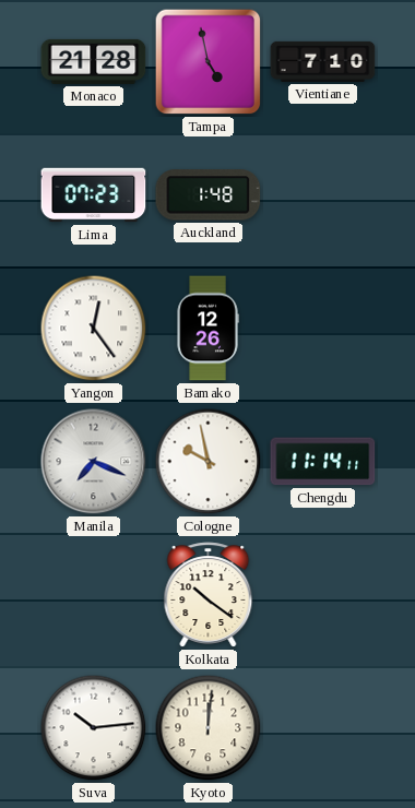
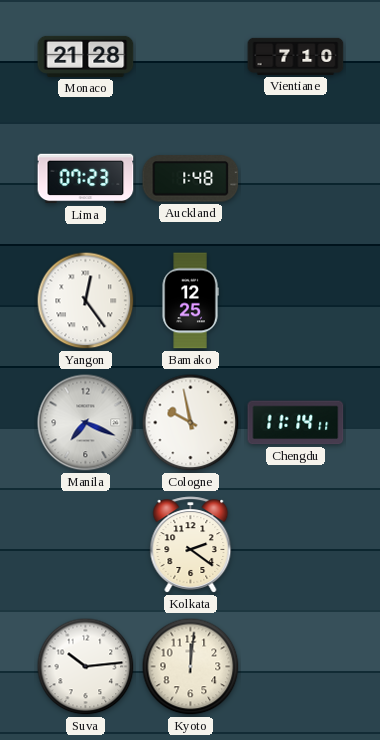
Tampa: 4:58 -> none
Bamako: 12:26 -> 12:25
Kolkata: 10:21 -> 2:21
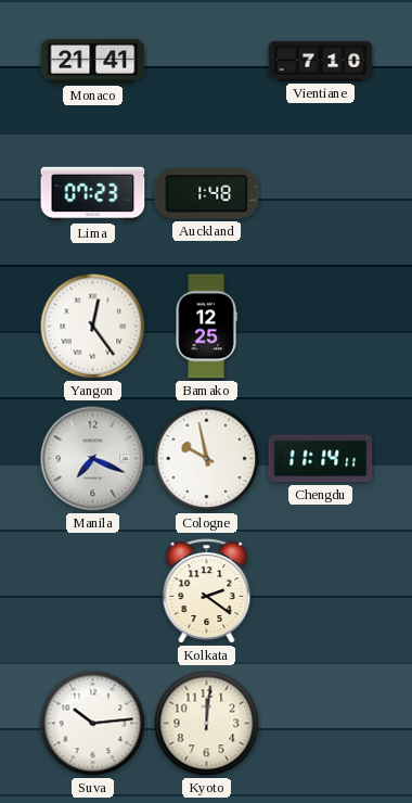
Monaco: 21:28 -> 21:41
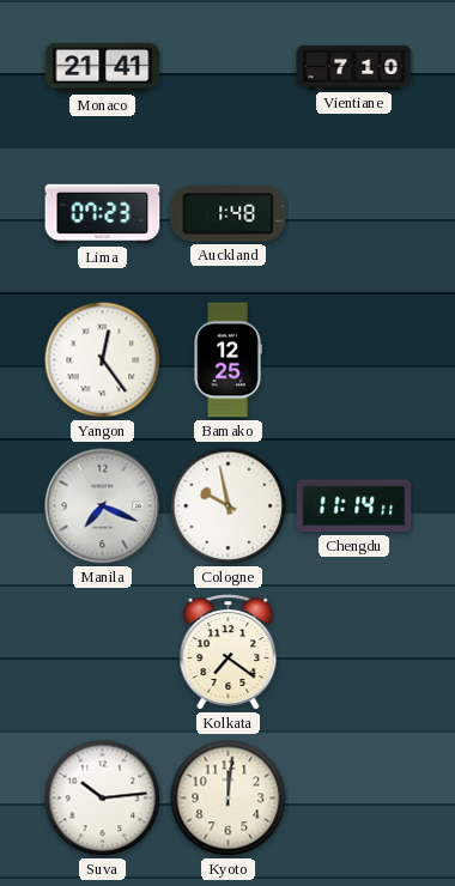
Kolkata: 2:21 -> 7:21
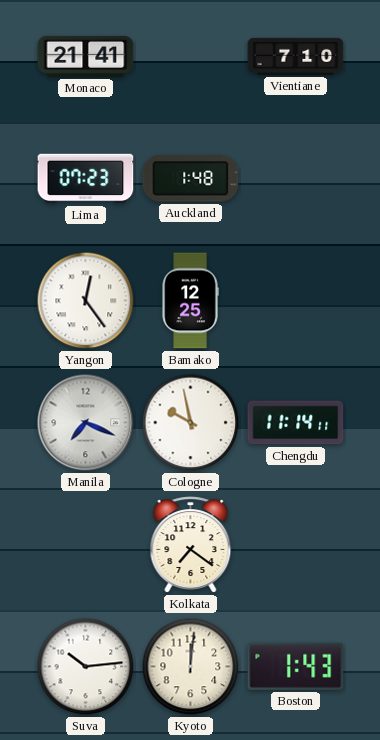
Boston: none -> 1:43
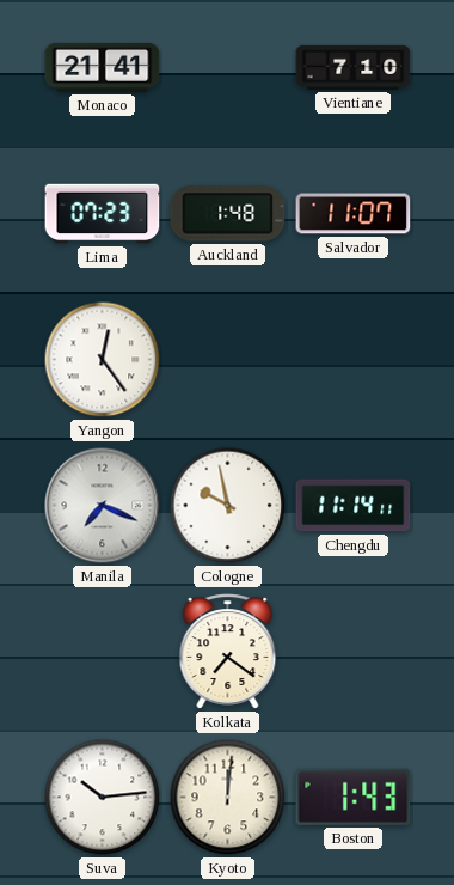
Salvador: none -> 11:07
Bamako: 12:25 -> none
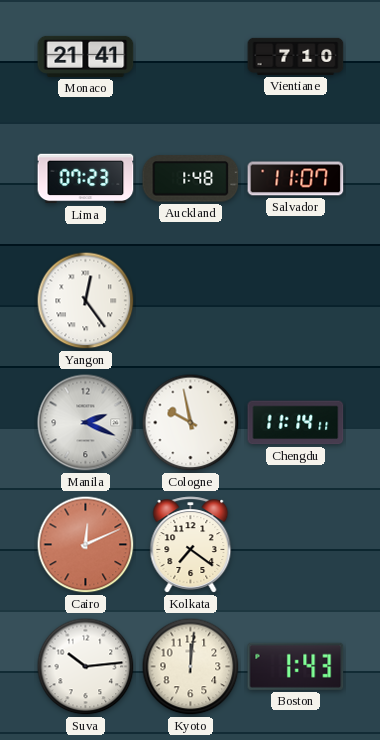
Manila: 7:19 -> 2:19
Cairo: none -> 12:11
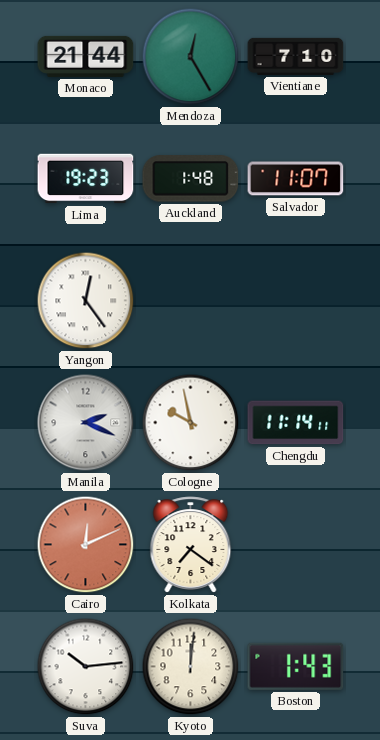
Monaco: 21:41 -> 21:44
Mendoza: none -> 12:25
Lima: 07:23 -> 19:23
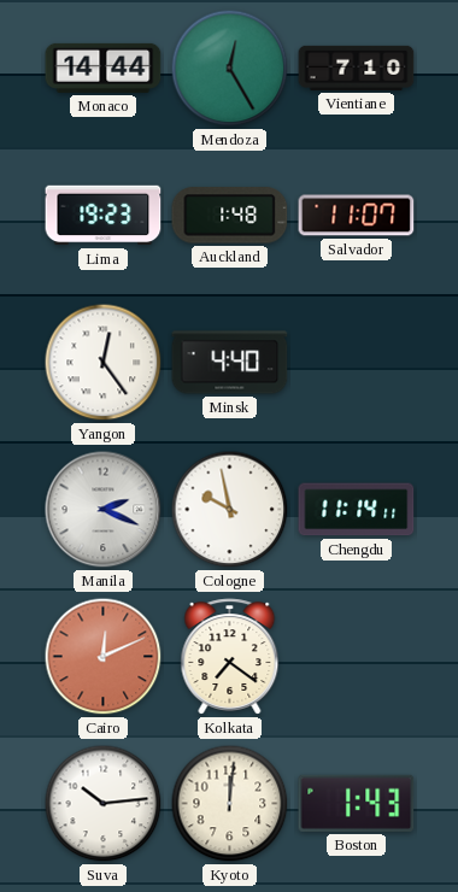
Monaco: 21:44 -> 14:44
Minsk: none -> 4:40
